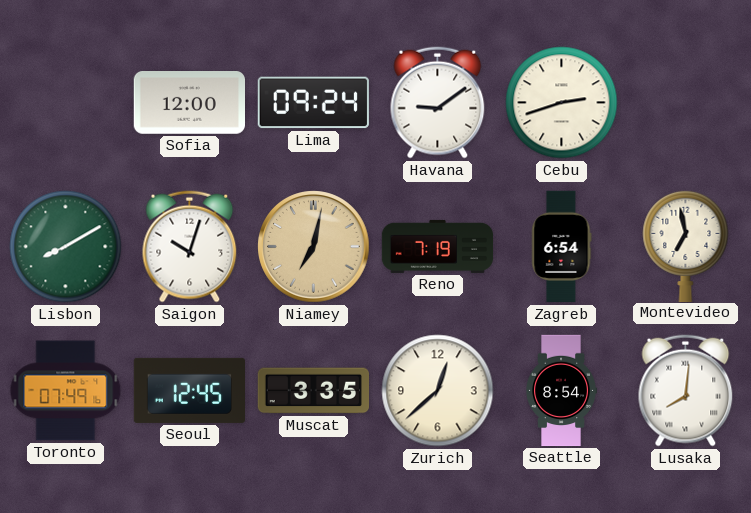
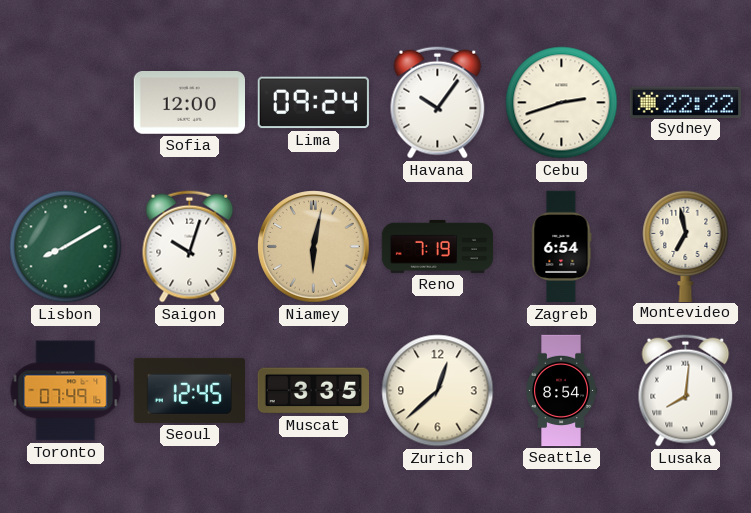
Havana: 9:09 -> 10:06
Sydney: none -> 22:22
Niamey: 7:02 -> 6:02
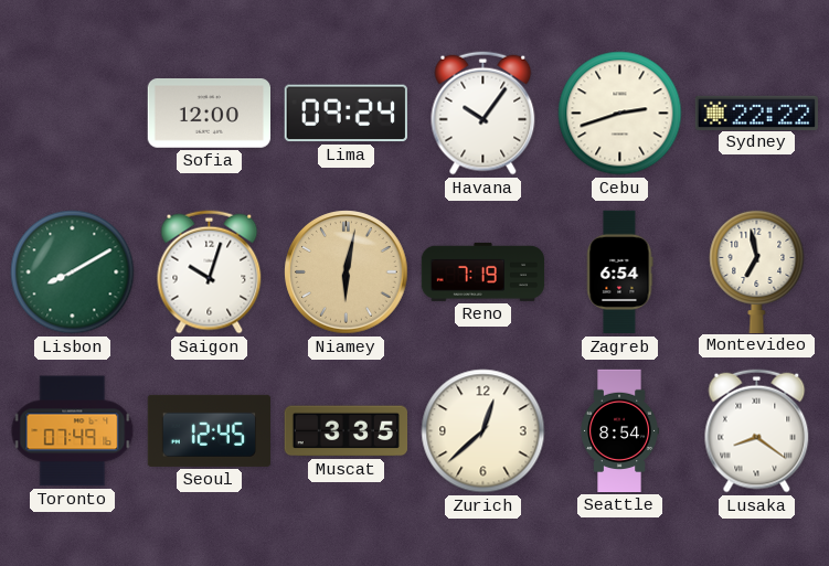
Lusaka: 8:01 -> 8:21
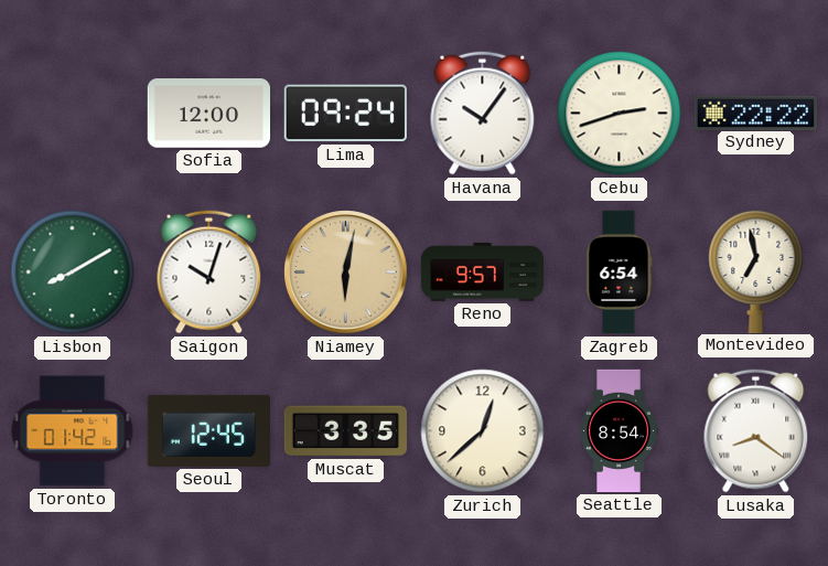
Reno: 7:19 -> 9:57
Toronto: 07:49 -> 01:42
